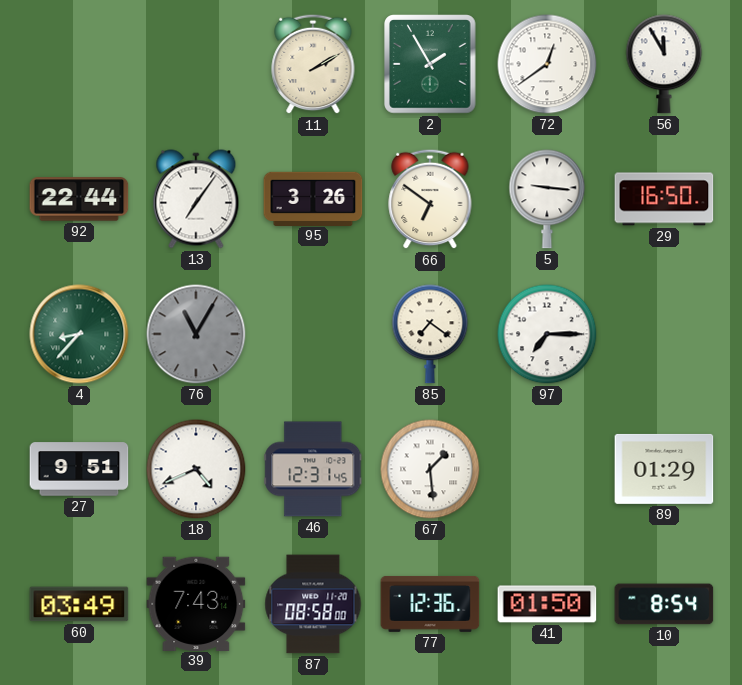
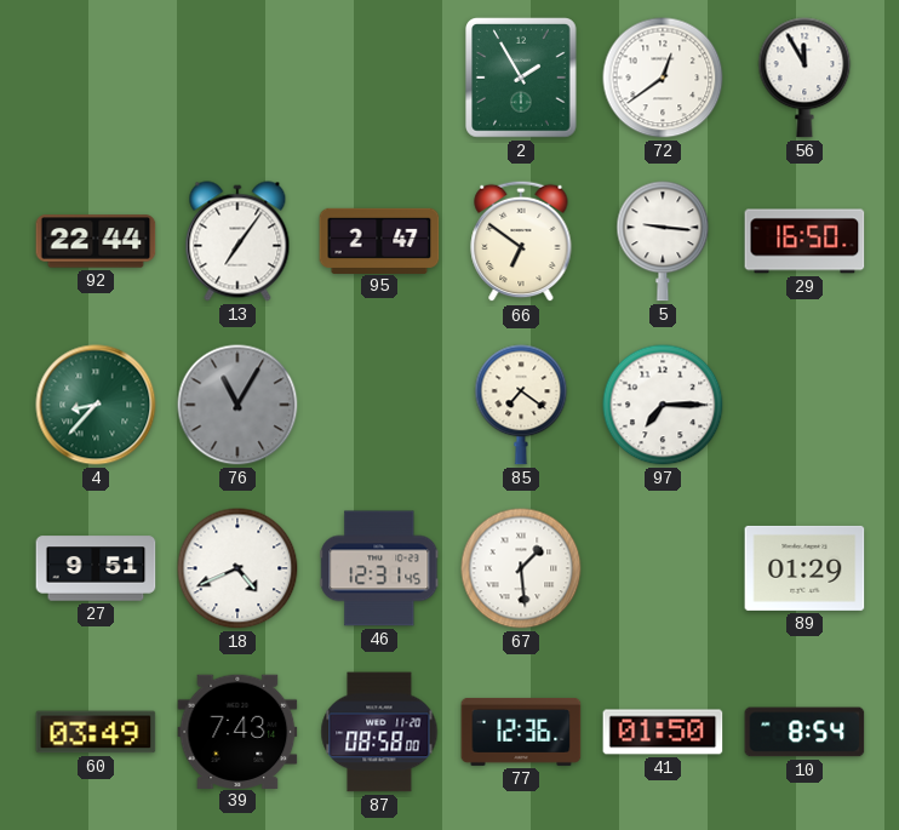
11: 2:10 -> none
95: 3:26 -> 2:47
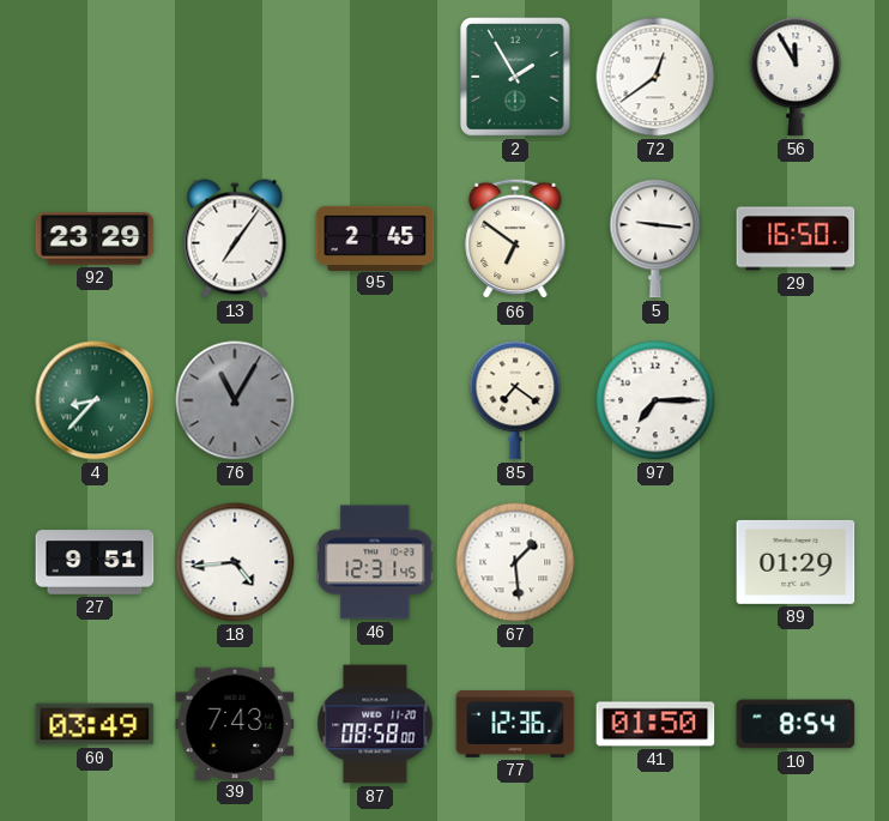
92: 22:44 -> 23:29
95: 2:47 -> 2:45
18: 4:41 -> 4:44
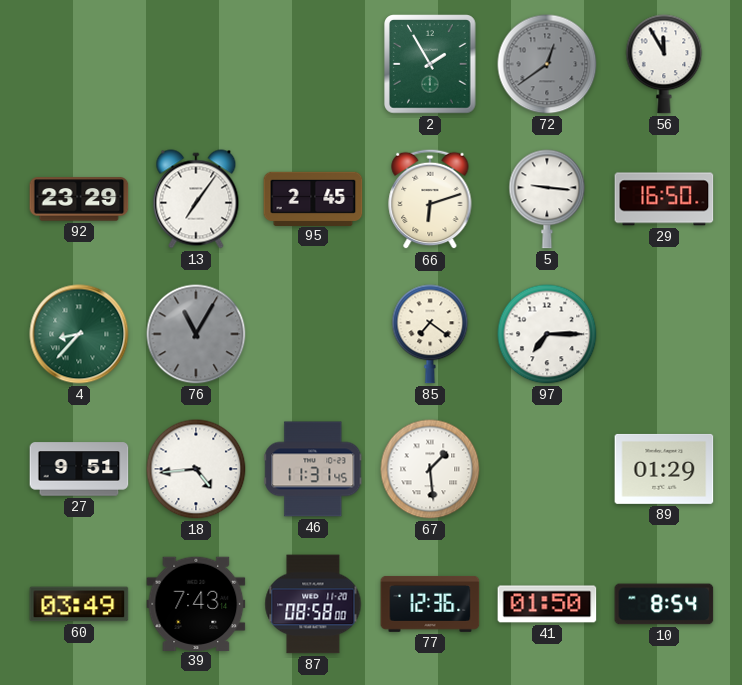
72 dial: white -> grey
66: 6:51 -> 6:12
46: 12:31 -> 11:31
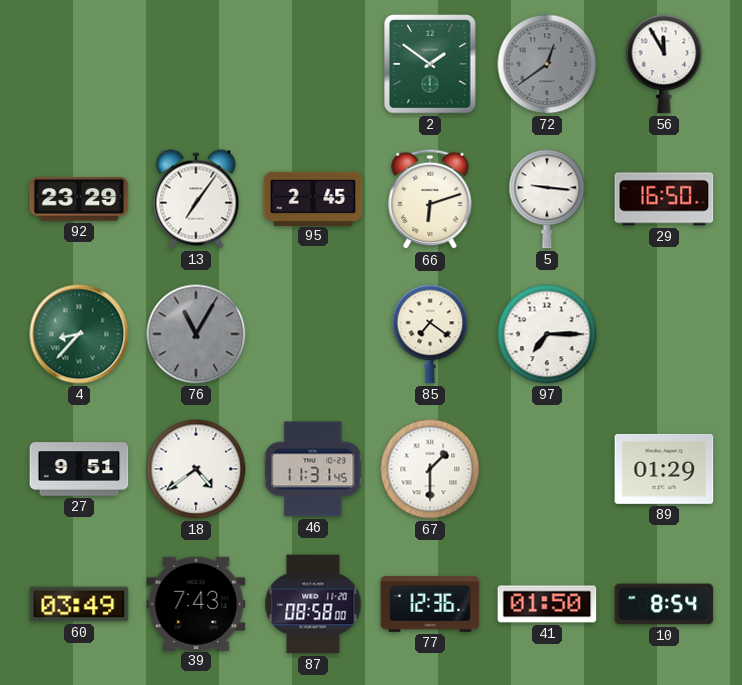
2: 1:55 -> 1:51
18: 4:44 -> 4:39
67: 1:29 -> 1:30
